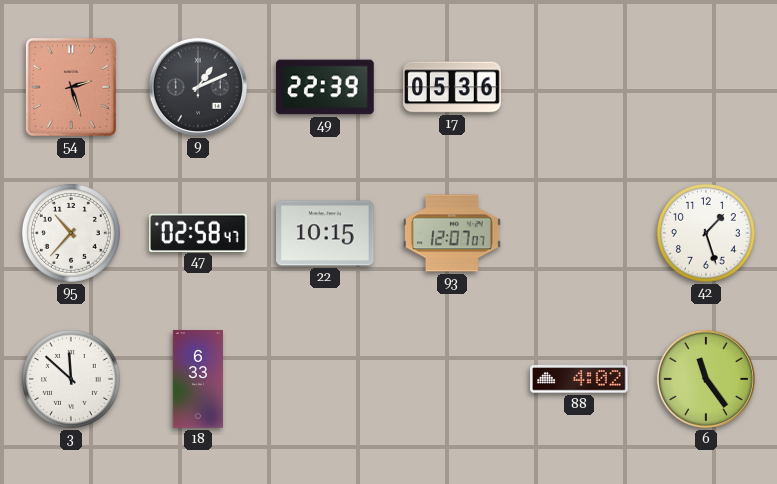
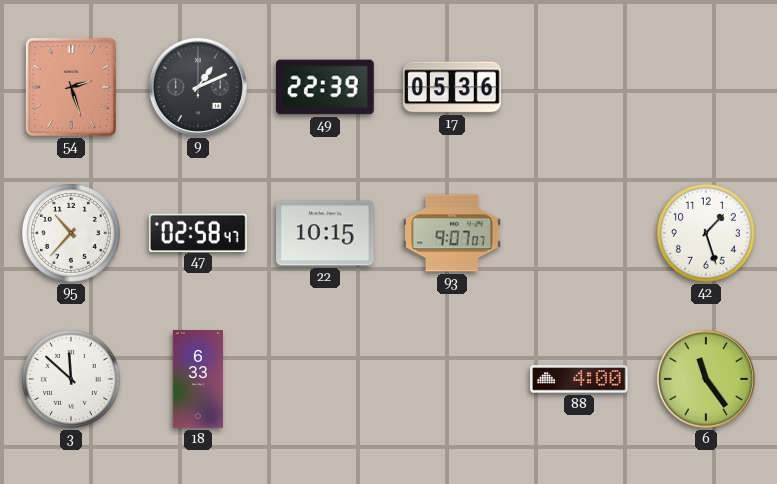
93: 12:07 -> 9:07
88: 4:02 -> 4:00
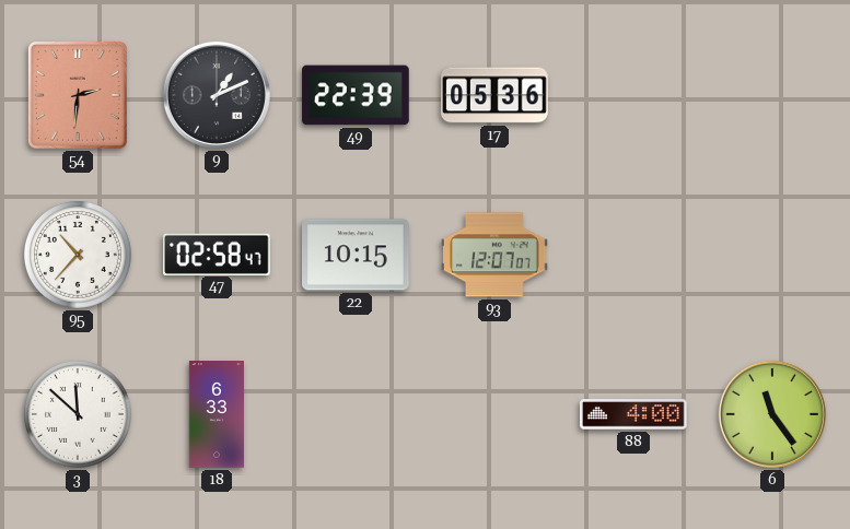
54: 2:27 -> 2:31
93: 9:07 -> 12:07
42: 1:27 -> none
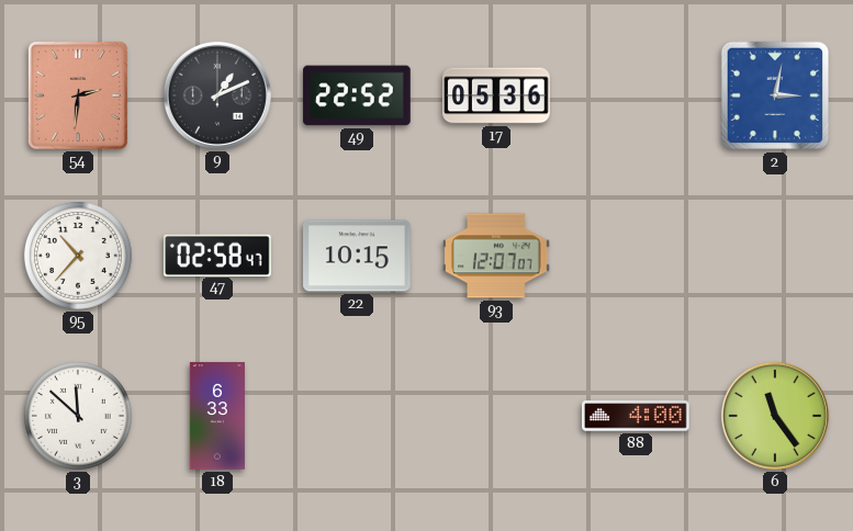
49: 22:39 -> 22:52
2: none -> 3:02
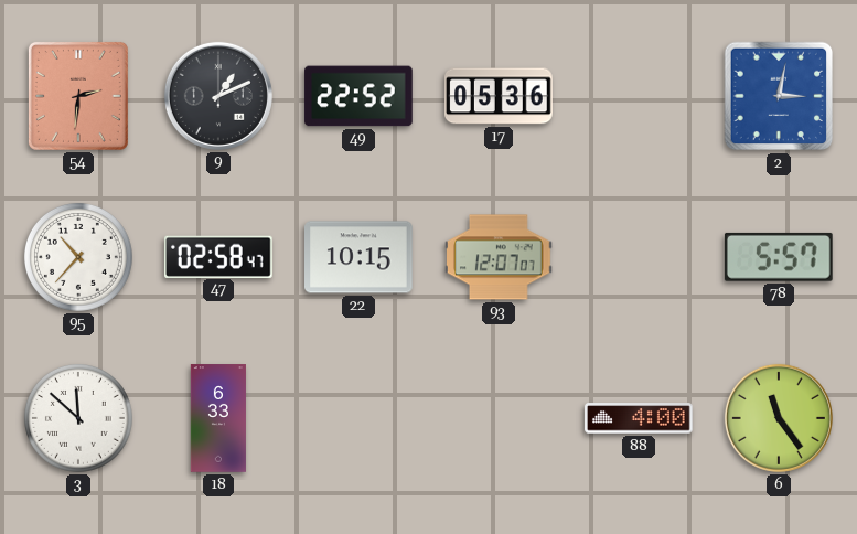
78: none -> 5:57
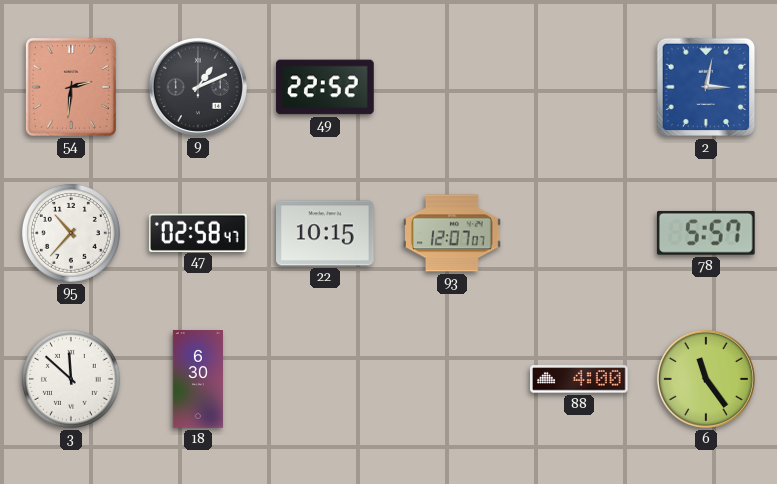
17: 05:36 -> none
18: 6:33 -> 6:30
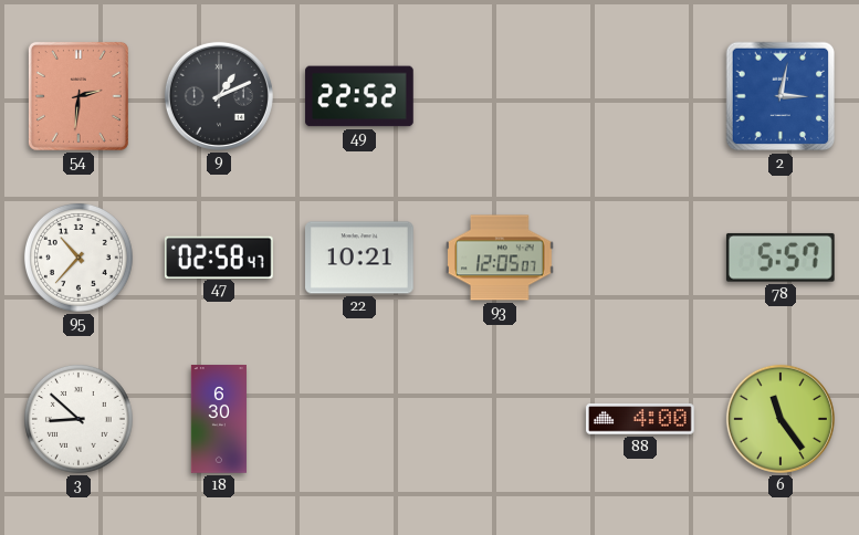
22: 10:15 -> 10:21
93: 12:07 -> 12:05
3: 11:52 -> 8:52
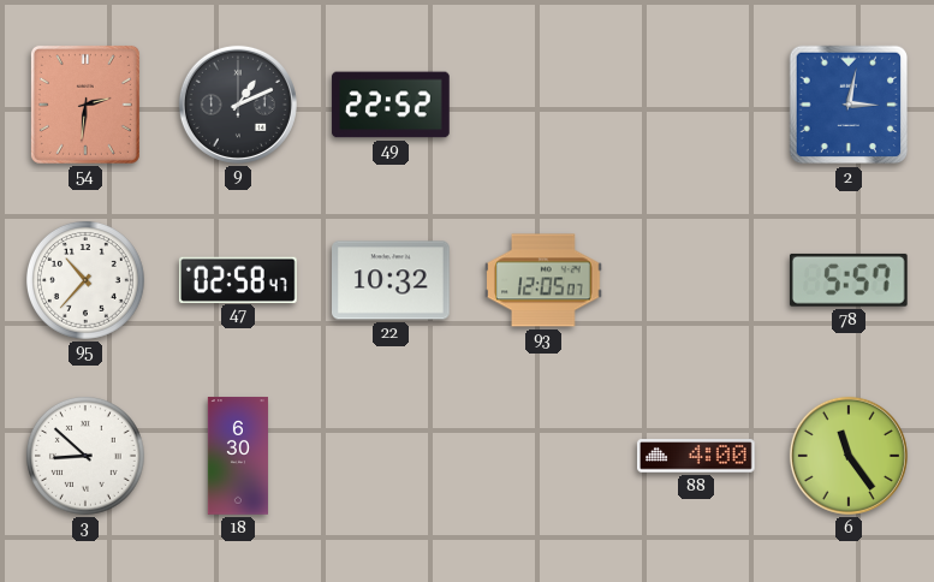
22: 10:21 -> 10:32
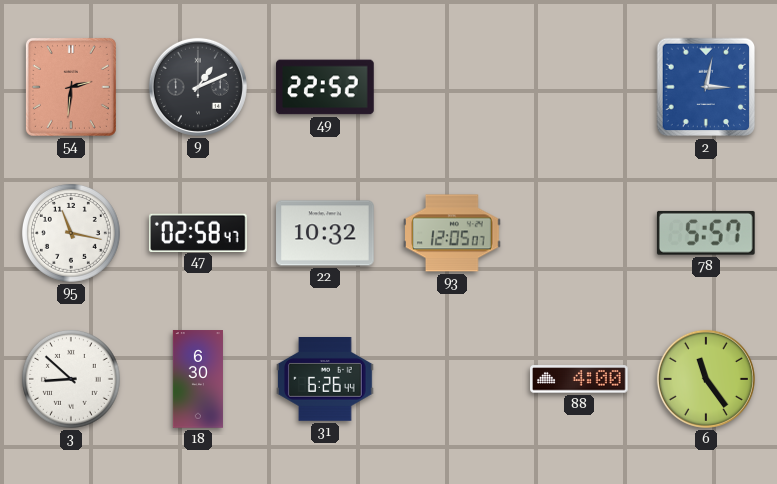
95: 10:37 -> 11:17
31: none -> 6:26
